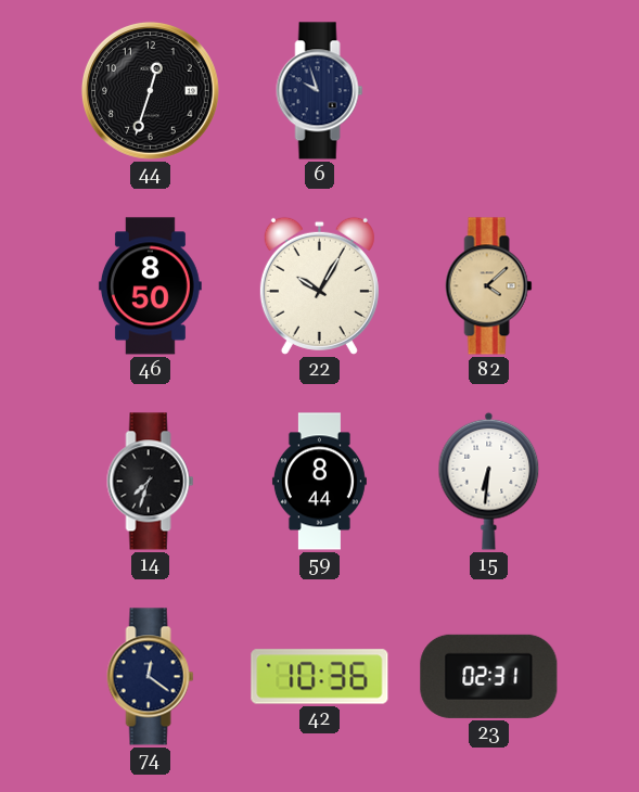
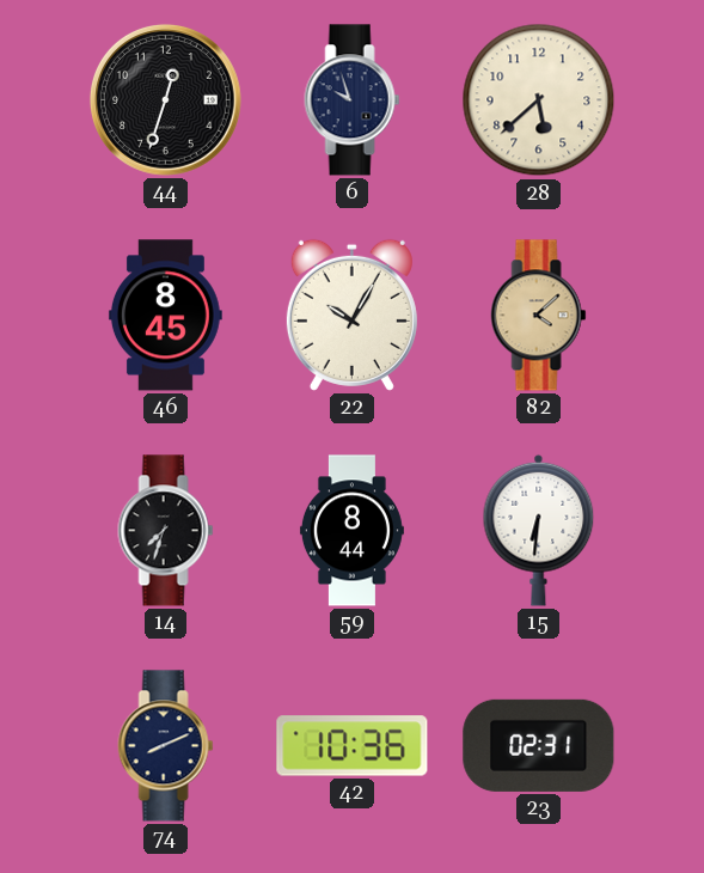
28: none -> 5:38
46: 8:50 -> 8:45
74: 12:21 -> 8:11
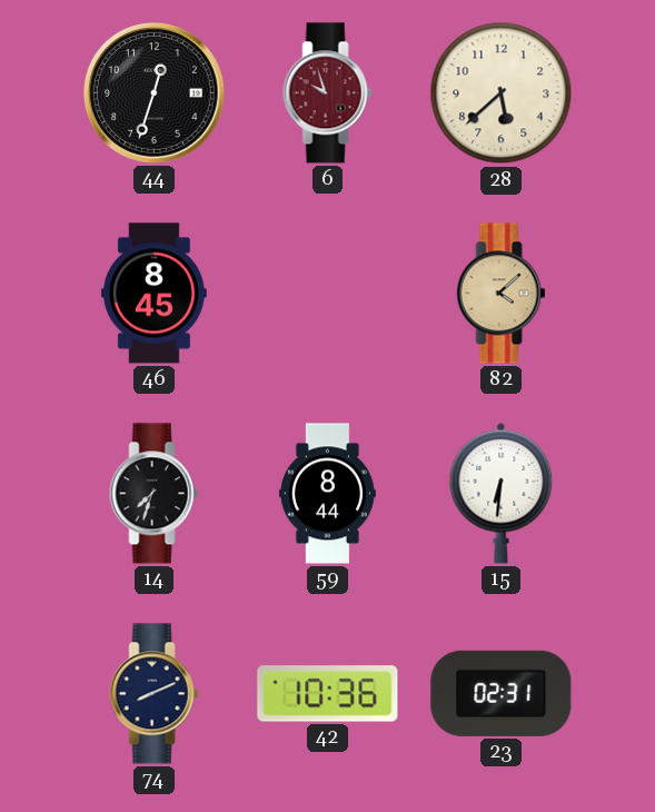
6 dial: navy -> burgundy
22: 10:05 -> none
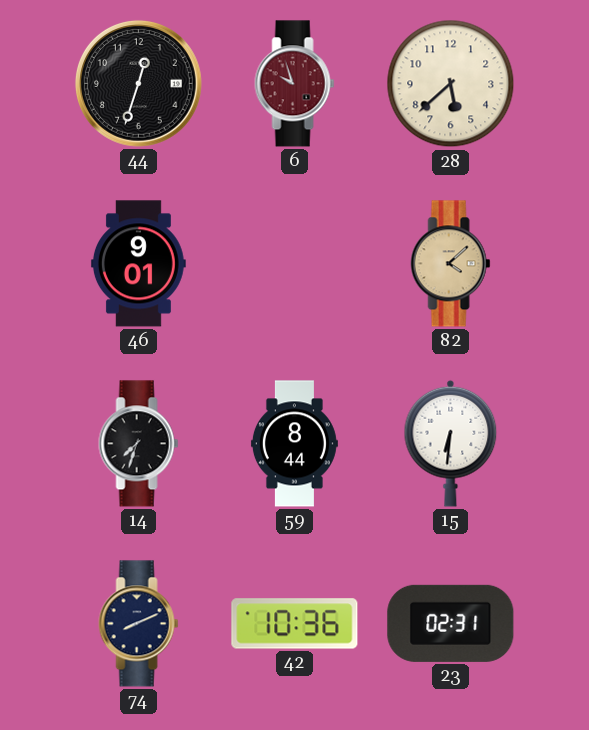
46: 8:45 -> 9:01
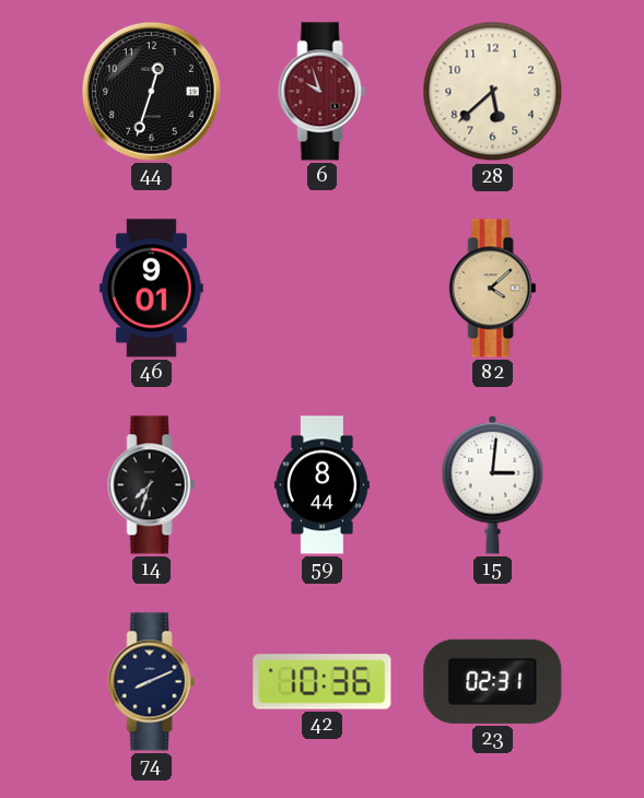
15: 6:31 -> 3:01
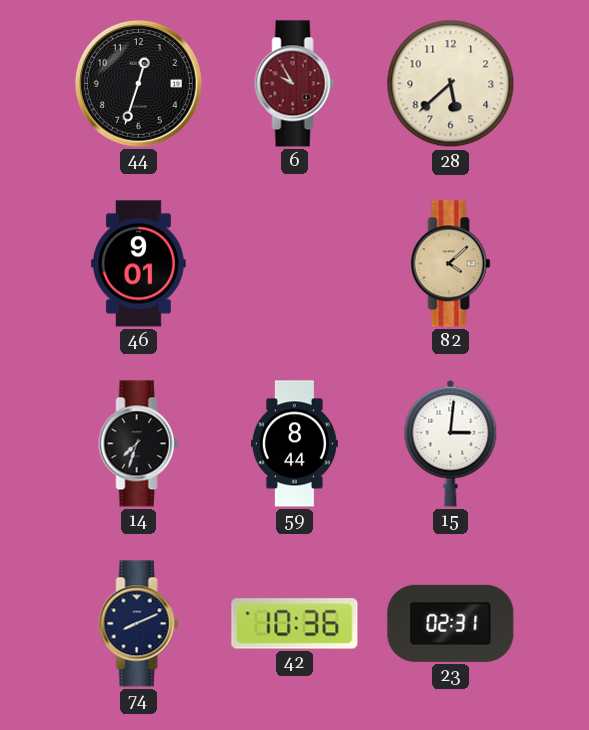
6: 9:57 -> 9:55
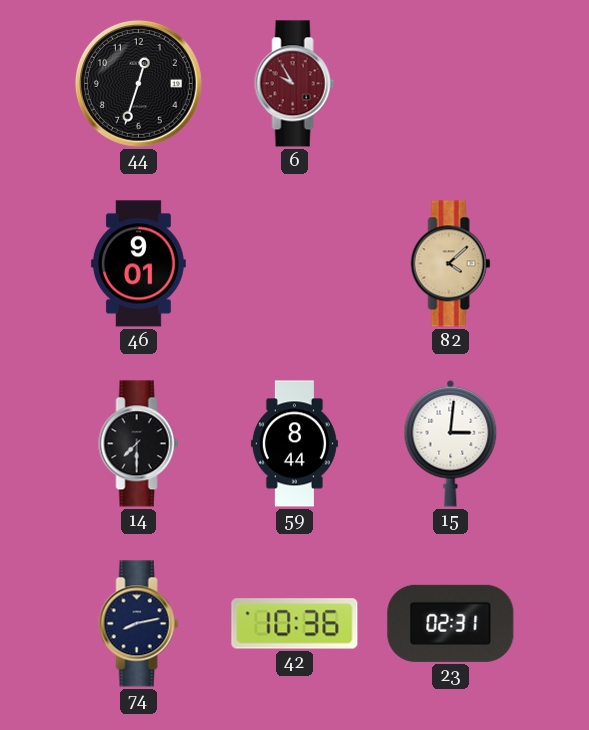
28: 5:38 -> none
14: 7:33 -> 7:30
74: 8:11 -> 8:13
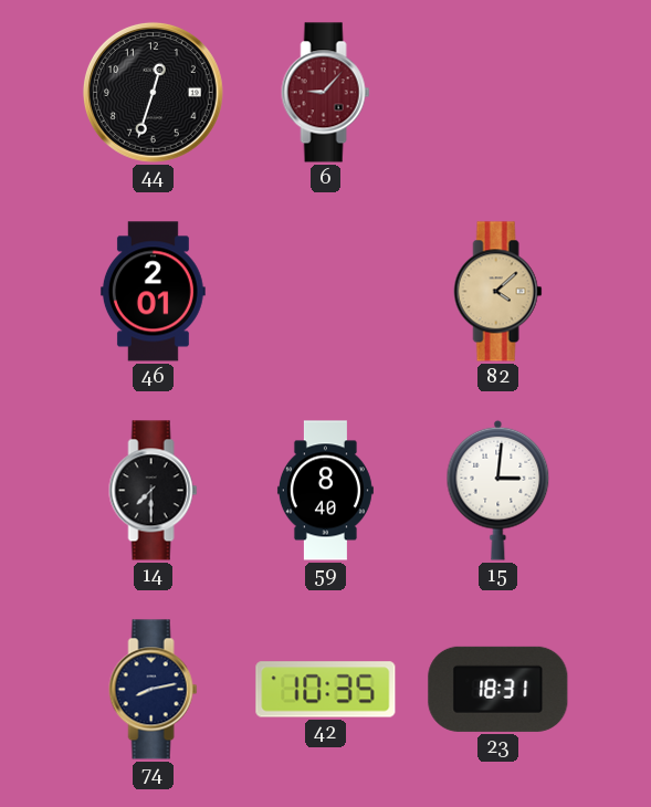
6: 9:55 -> 9:07
46: 9:01 -> 2:01
59: 8:44 -> 8:40
42: 10:36 -> 10:35
23: 02:31 -> 18:31
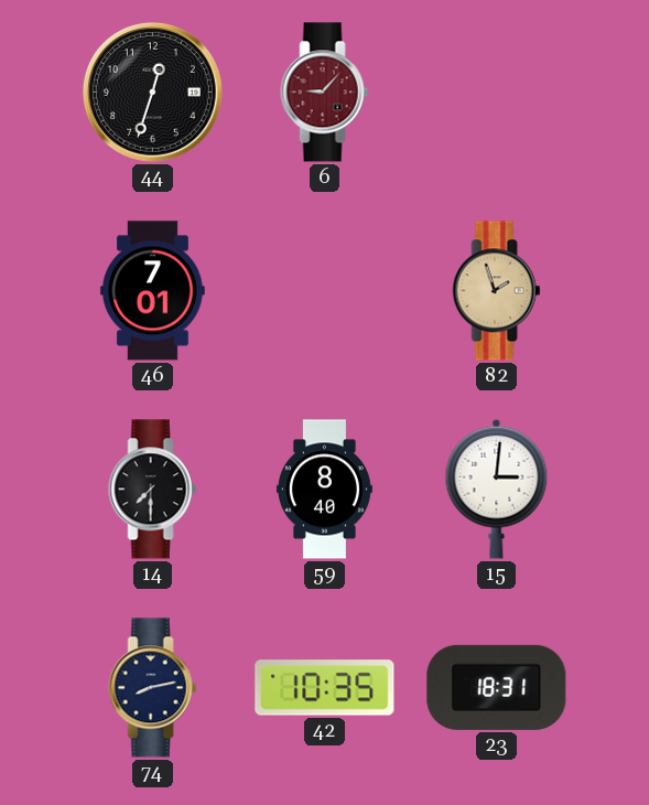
46: 2:01 -> 7:01
82: 4:08 -> 1:57
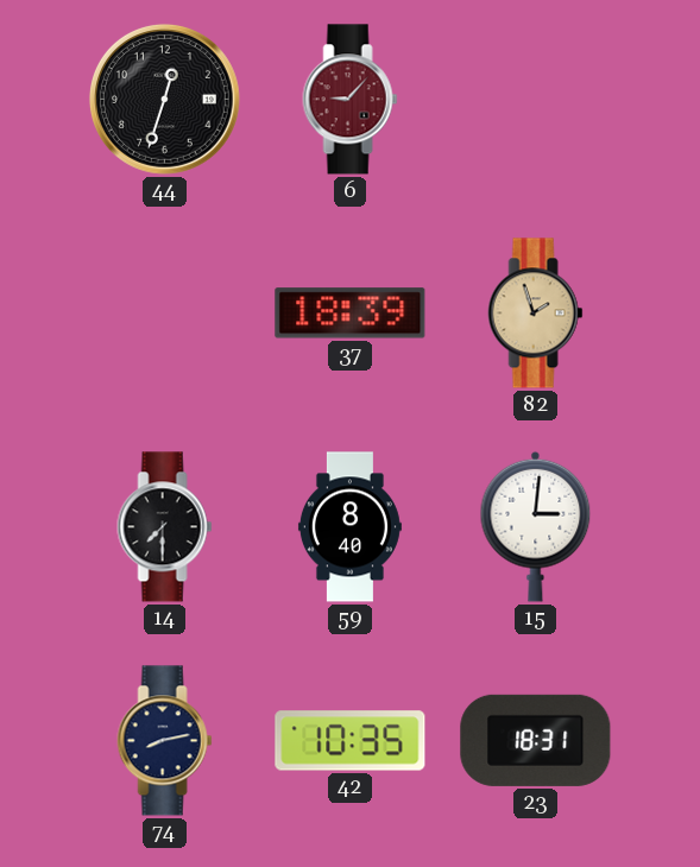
46: 7:01 -> none
37: none -> 18:39
